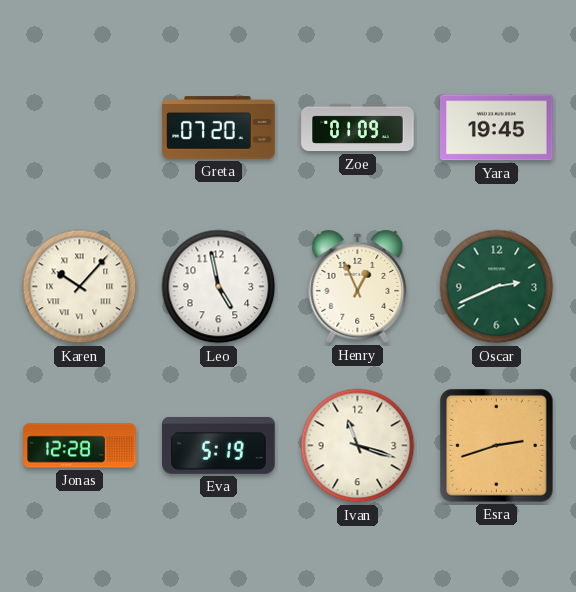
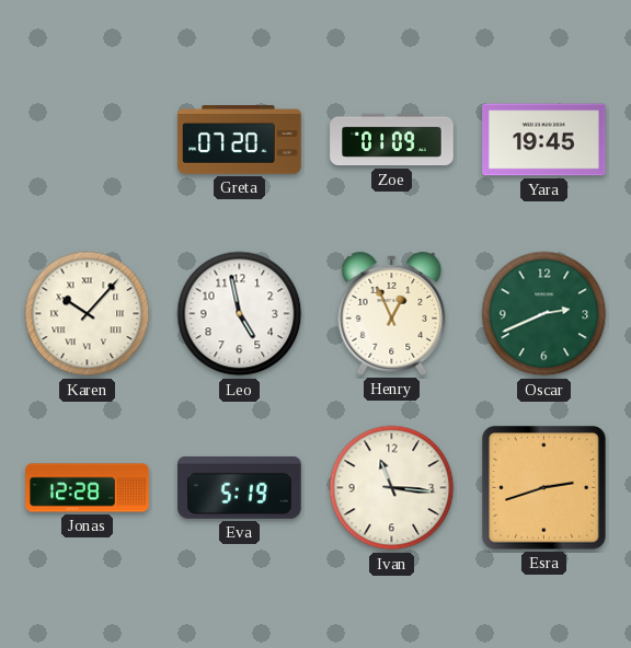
Ivan: 11:18 -> 11:16
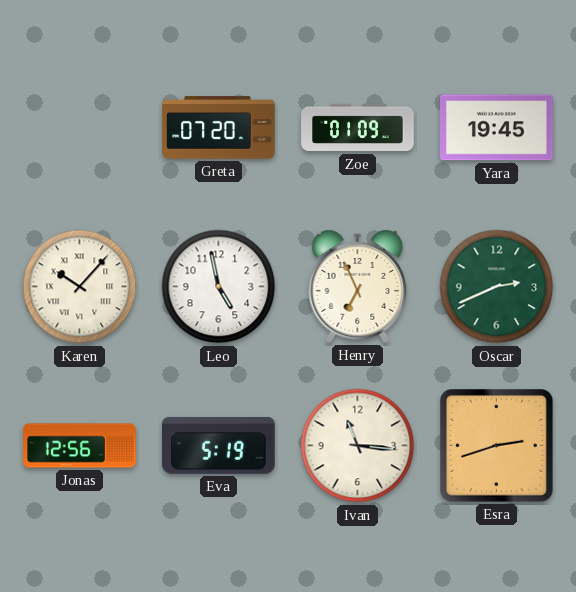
Henry: 12:56 -> 6:56
Jonas: 12:28 -> 12:56
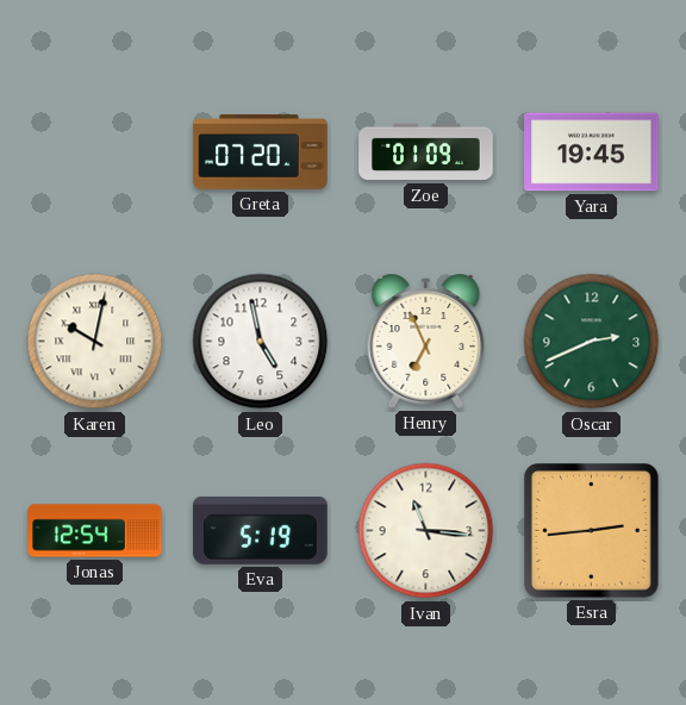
Karen: 10:07 -> 10:02
Jonas: 12:56 -> 12:54
Esra: 2:42 -> 2:44
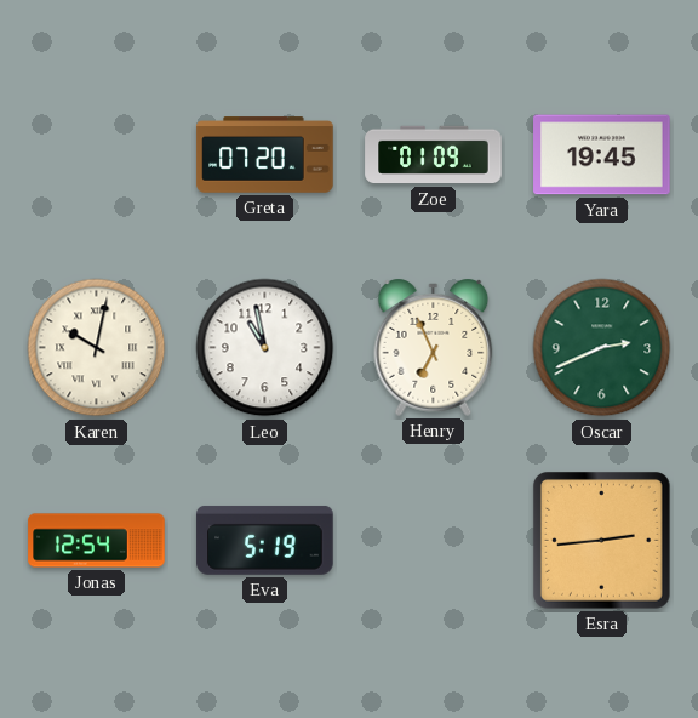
Leo: 4:58 -> 10:58
Ivan: 11:16 -> none
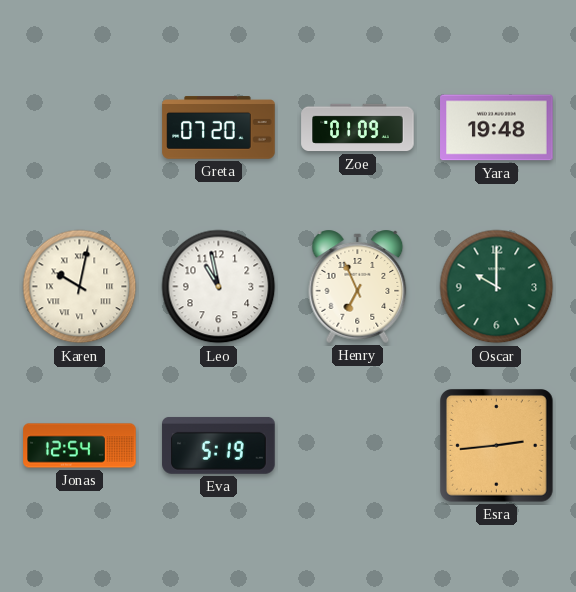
Yara: 19:45 -> 19:48
Oscar: 2:41 -> 10:00
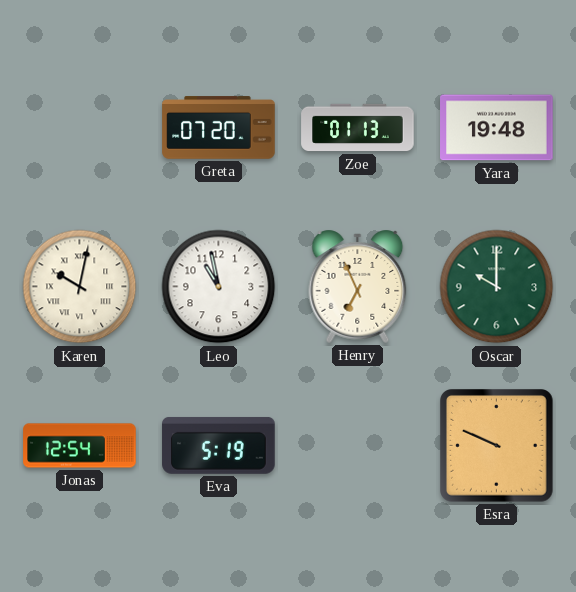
Zoe: 01:09 -> 01:13
Esra: 2:44 -> 9:49
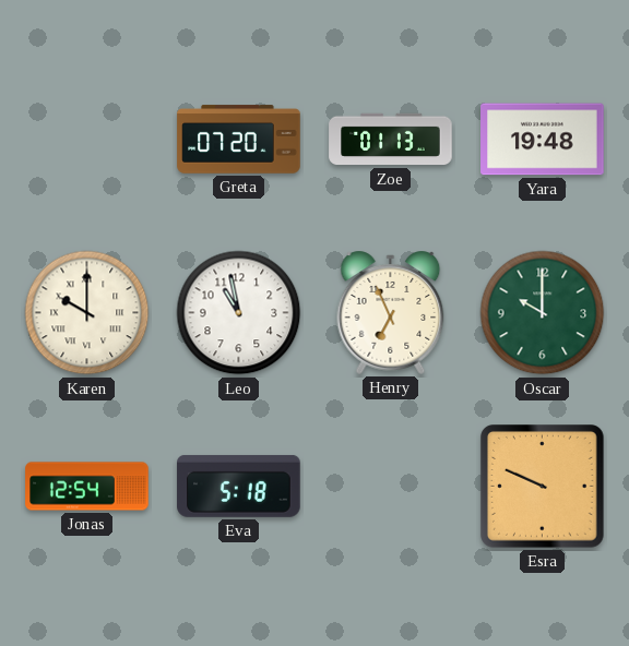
Karen: 10:02 -> 10:00
Eva: 5:19 -> 5:18
